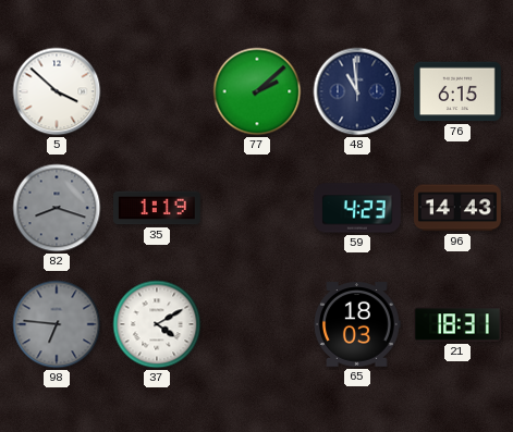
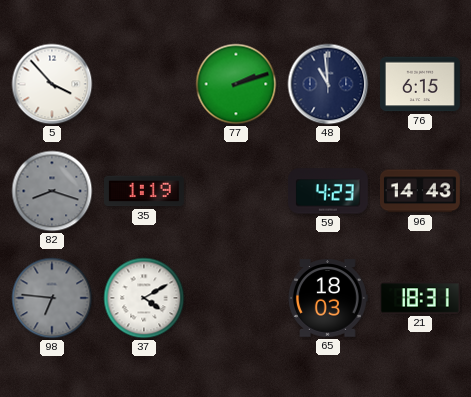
5: 3:52 -> 3:53
77: 2:08 -> 2:12
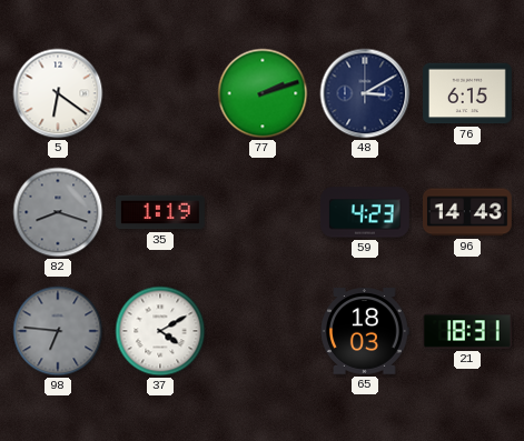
5: 3:53 -> 6:21
48: 10:59 -> 3:10
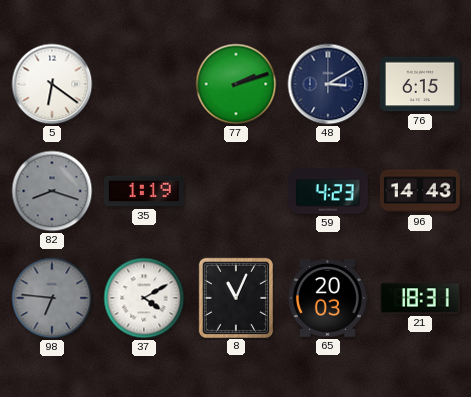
8: none -> 11:04
65: 18:03 -> 20:03
